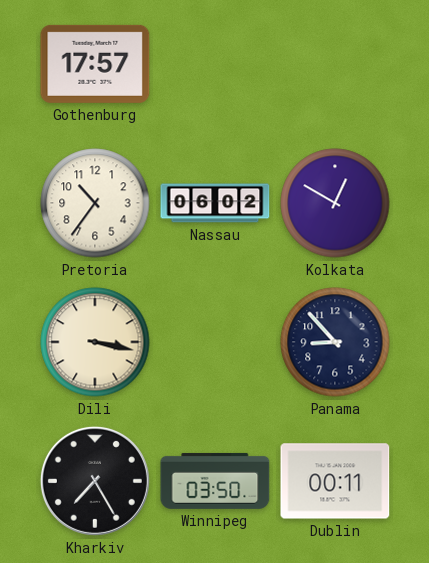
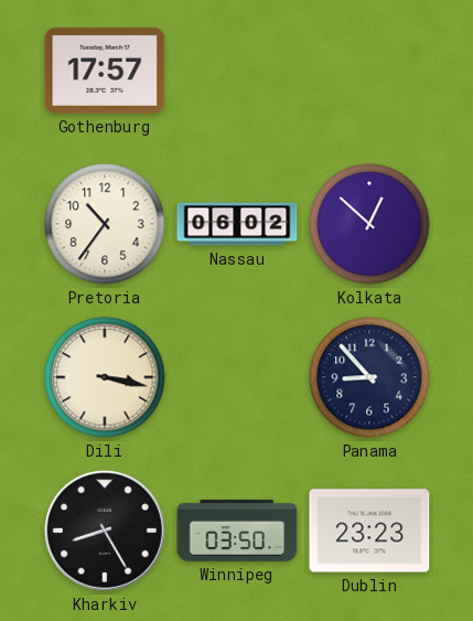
Kolkata: 12:50 -> 12:52
Kharkiv: 7:25 -> 8:25
Dublin: 00:11 -> 23:23
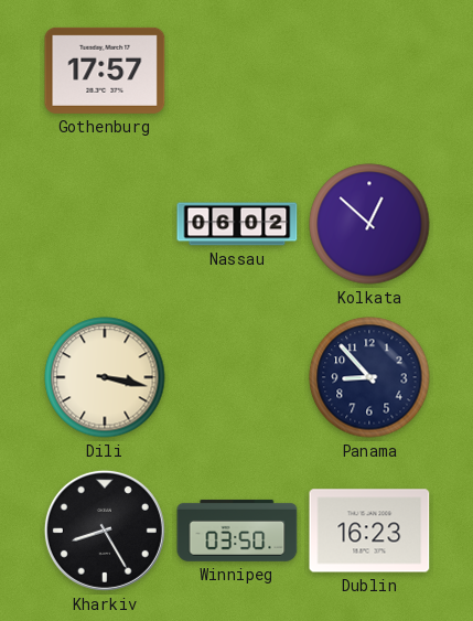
Pretoria: 10:36 -> none
Dublin: 23:23 -> 16:23
